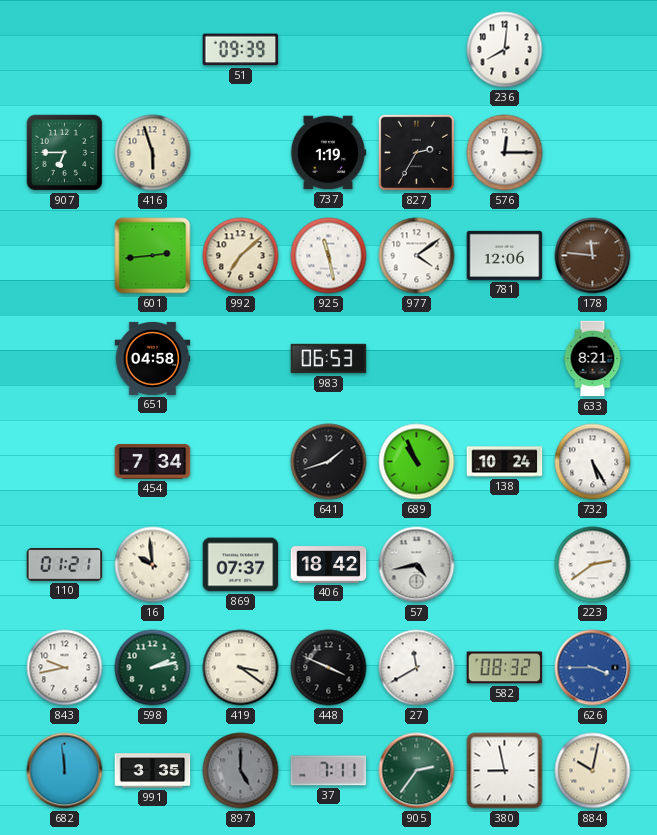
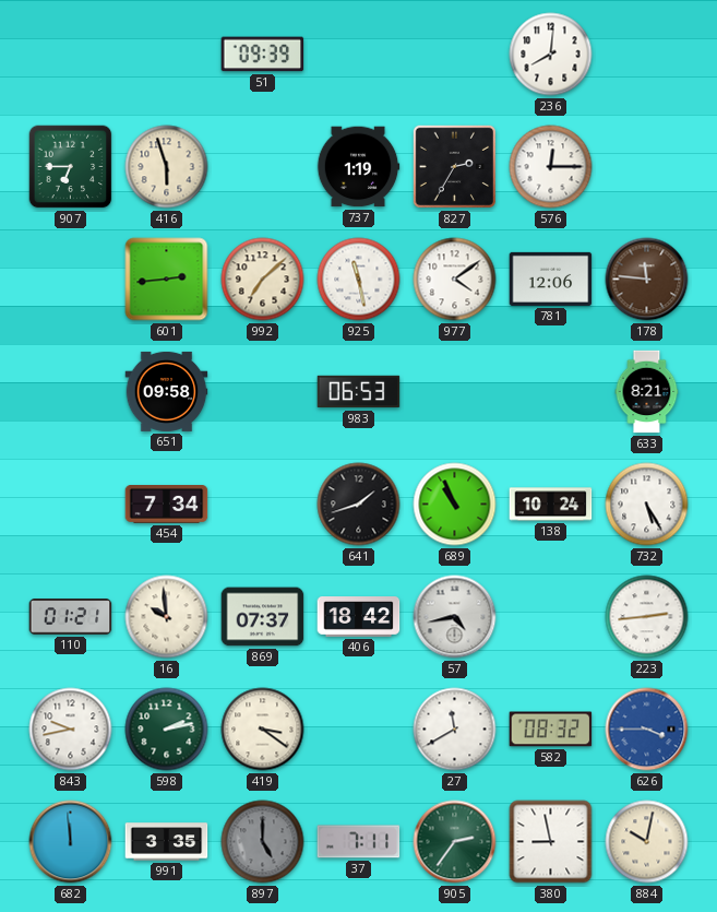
651: 04:58 -> 09:58
223: 2:39 -> 2:44
448: 3:49 -> none
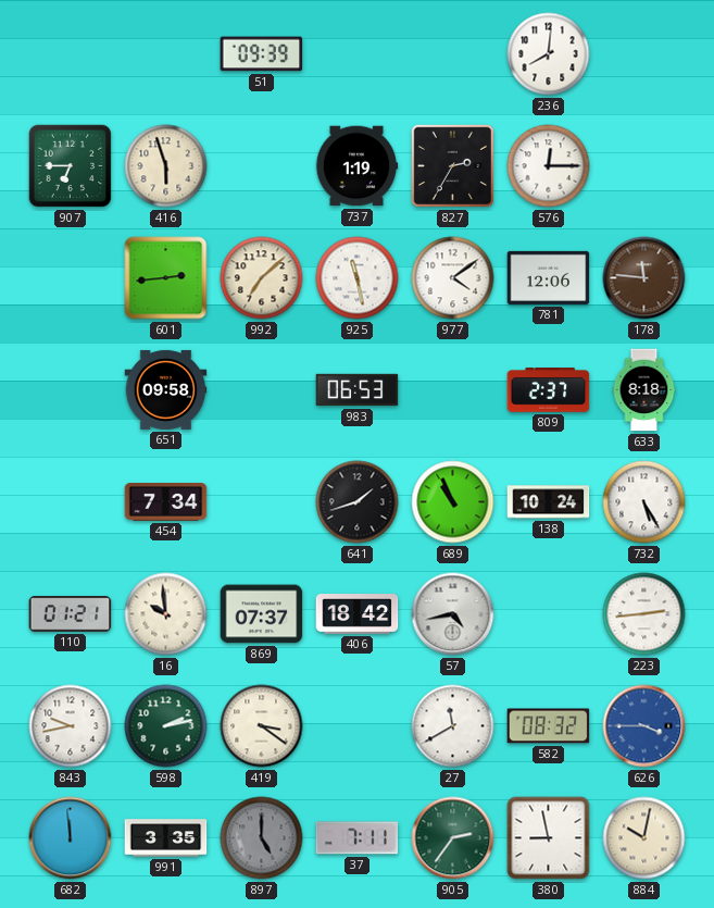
809: none -> 2:37
633: 8:21 -> 8:18
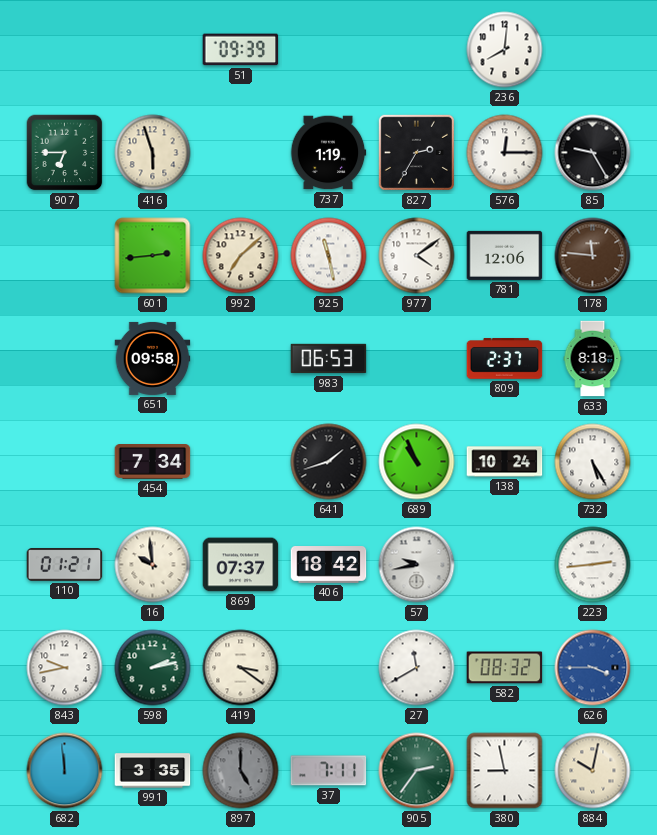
85: none -> 9:25
57: 4:43 -> 9:43
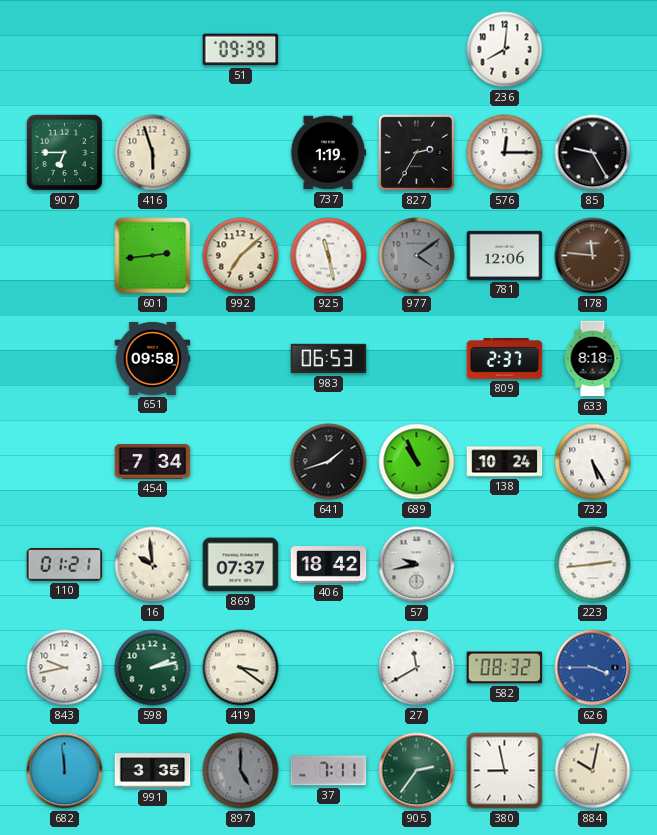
977 dial: white -> grey
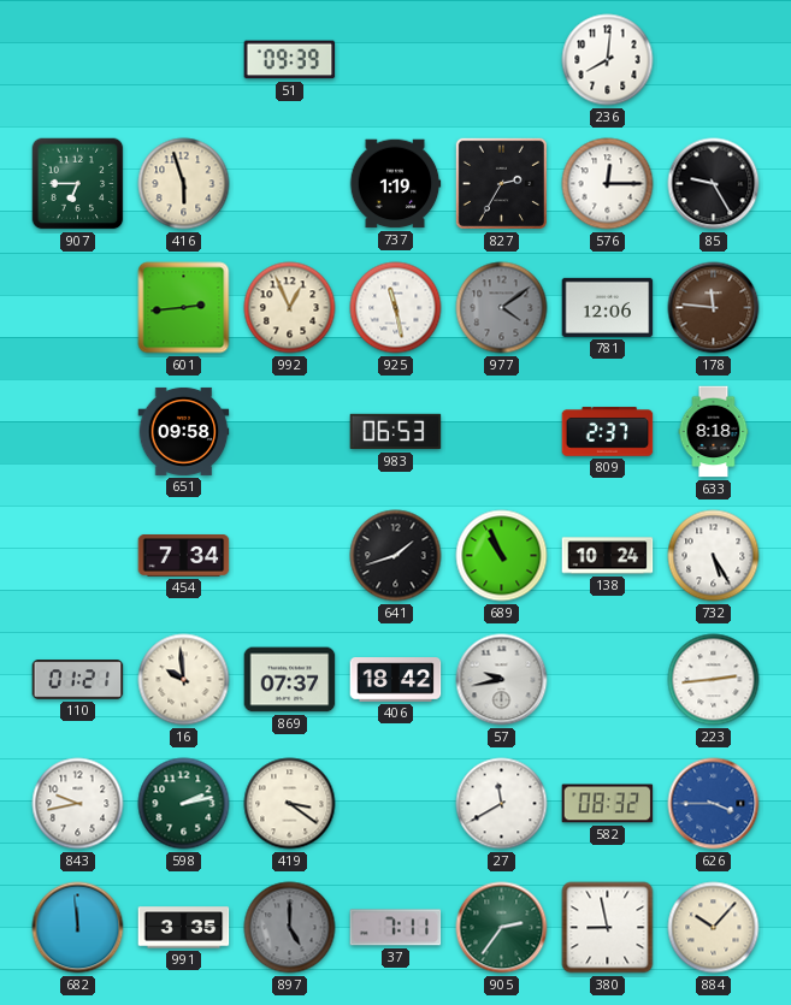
992: 7:08 -> 12:56
884: 10:02 -> 10:07
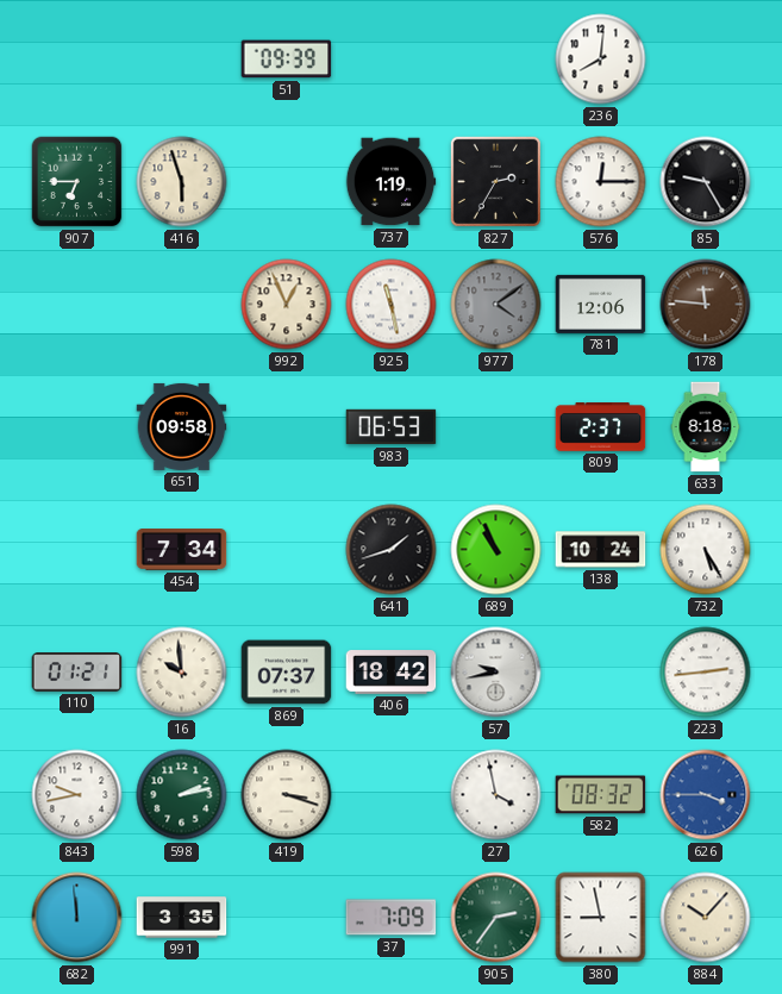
601: 2:44 -> none
419: 3:21 -> 3:18
27: 11:40 -> 3:58
897: 5:00 -> none
37: 7:11 -> 7:09
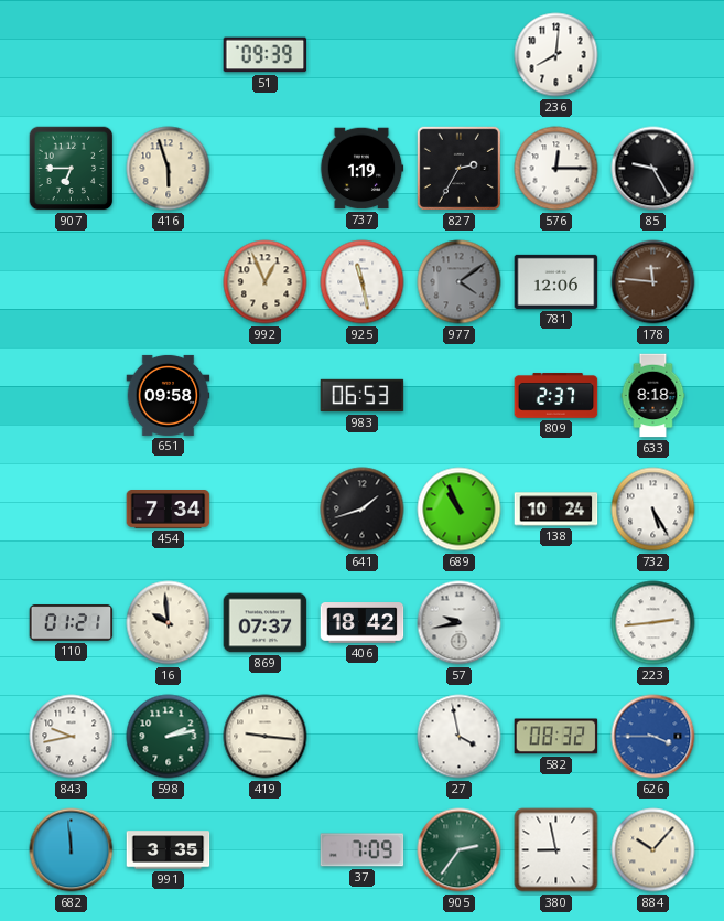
419: 3:18 -> 9:16
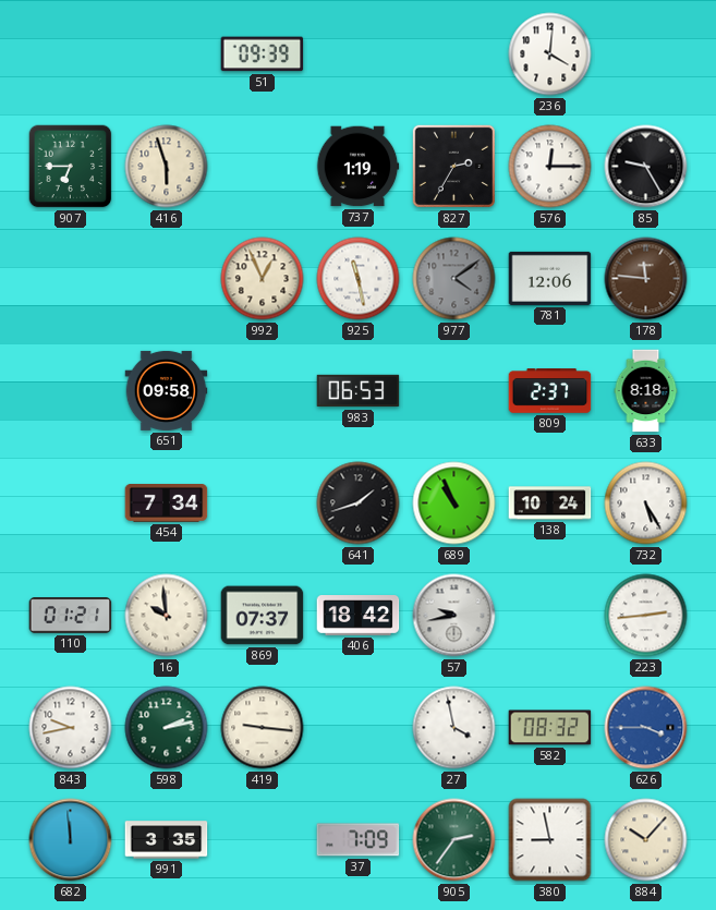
236: 8:01 -> 4:01
